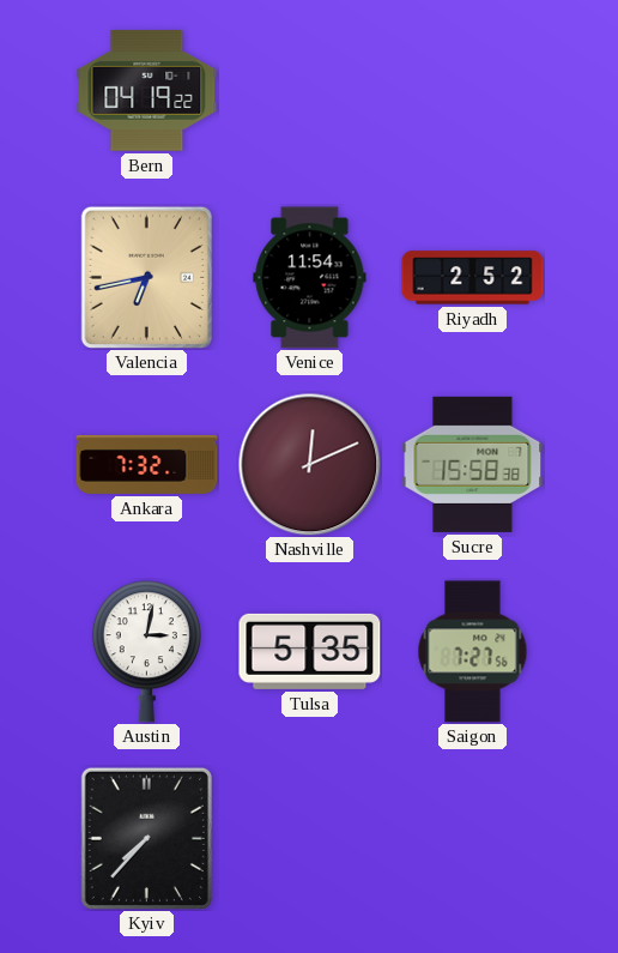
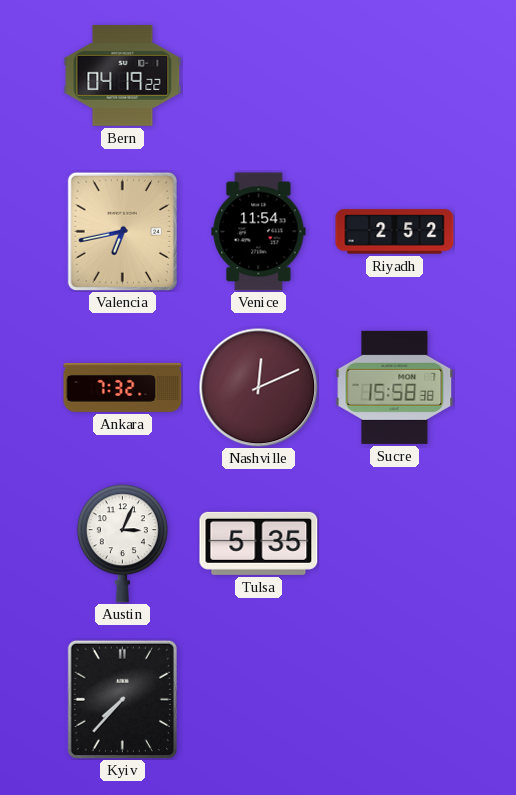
Austin: 3:02 -> 3:04
Saigon: 7:27 -> none
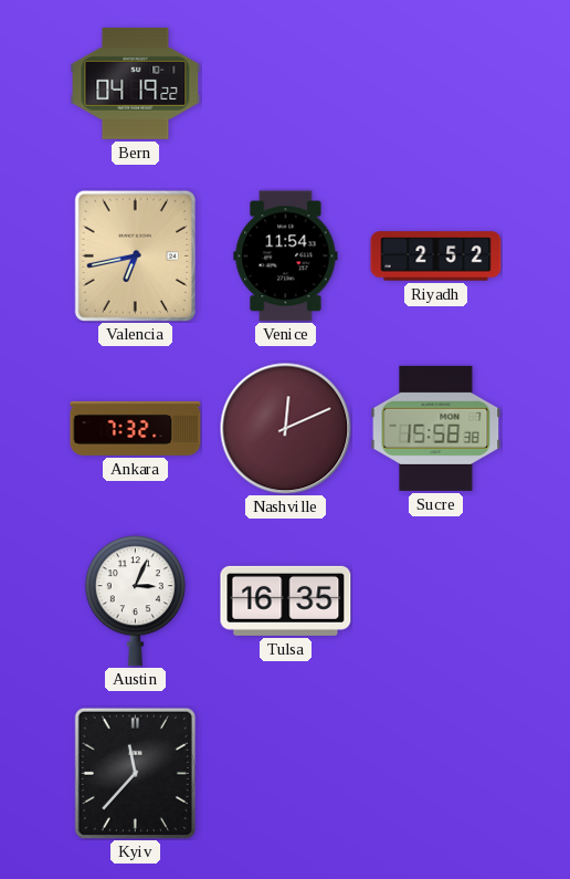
Tulsa: 5:35 -> 16:35
Kyiv: 7:37 -> 11:37
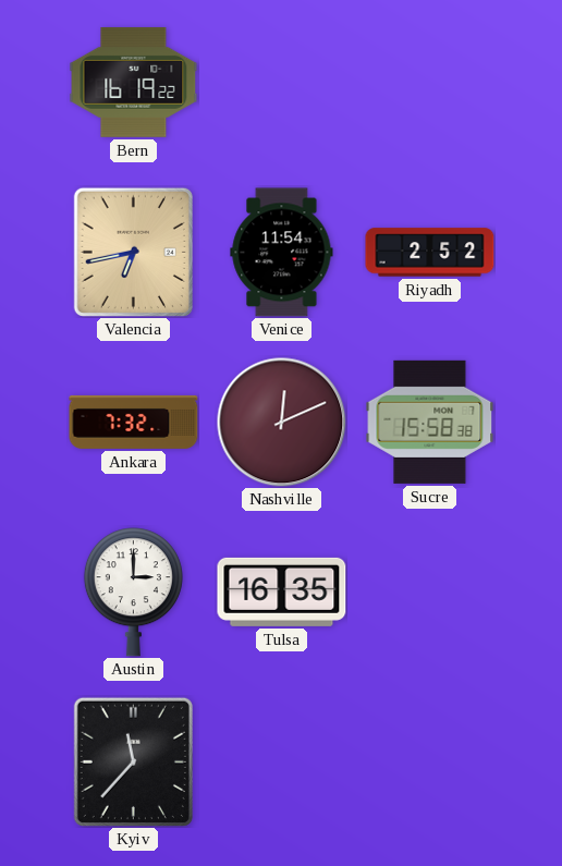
Bern: 04:19 -> 16:19
Austin: 3:04 -> 3:00
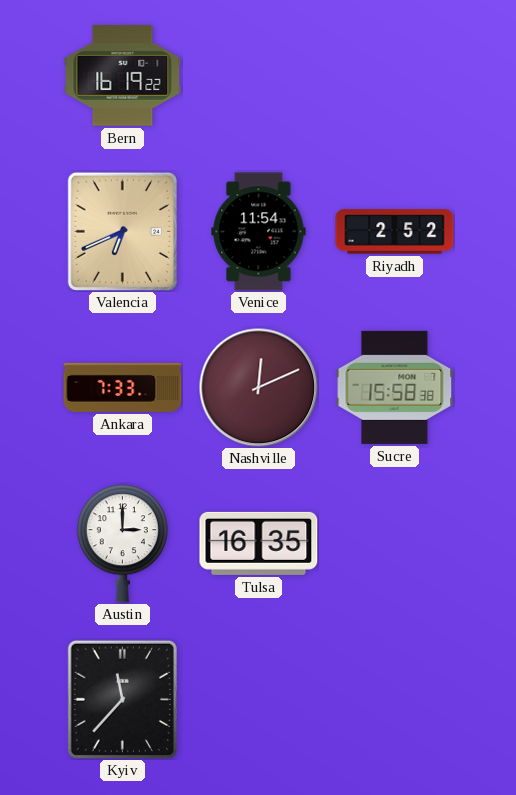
Valencia: 6:43 -> 6:41
Ankara: 7:32 -> 7:33
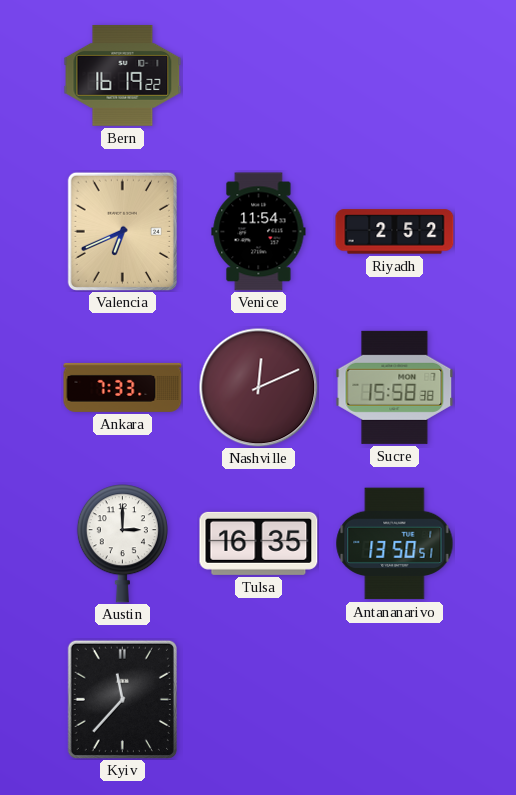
Antananarivo: none -> 13:50
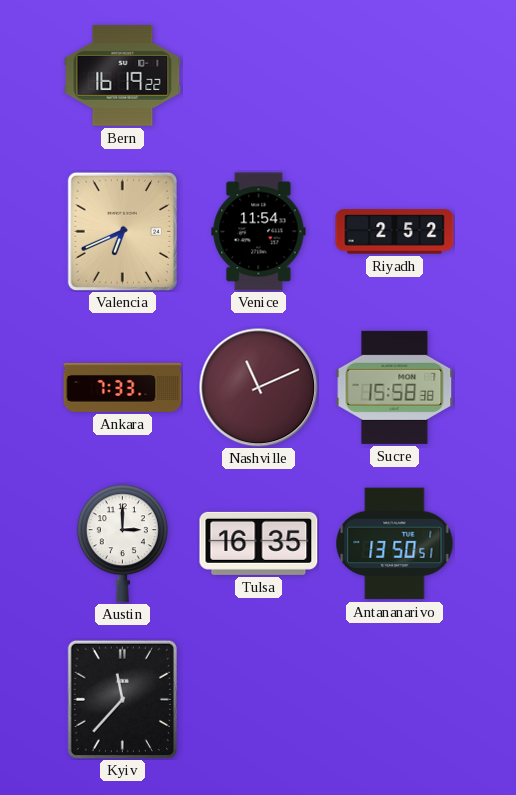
Nashville: 12:11 -> 11:11
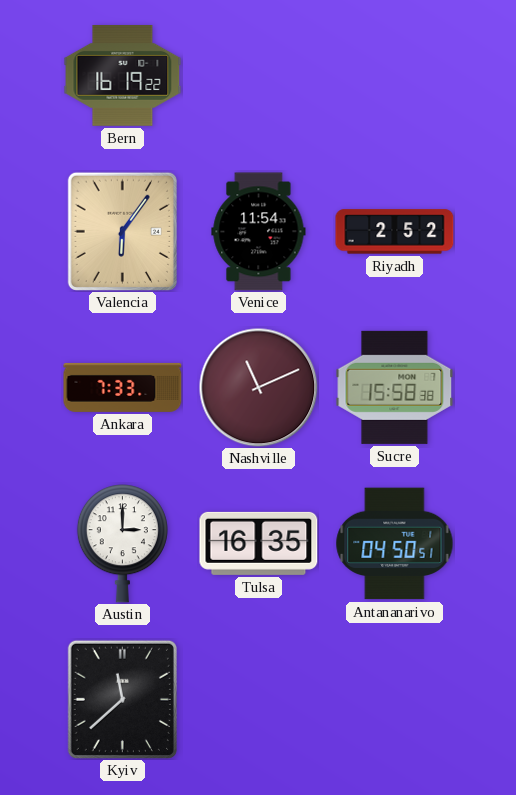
Valencia: 6:41 -> 6:06
Antananarivo: 13:50 -> 04:50
Kyiv: 11:37 -> 11:38
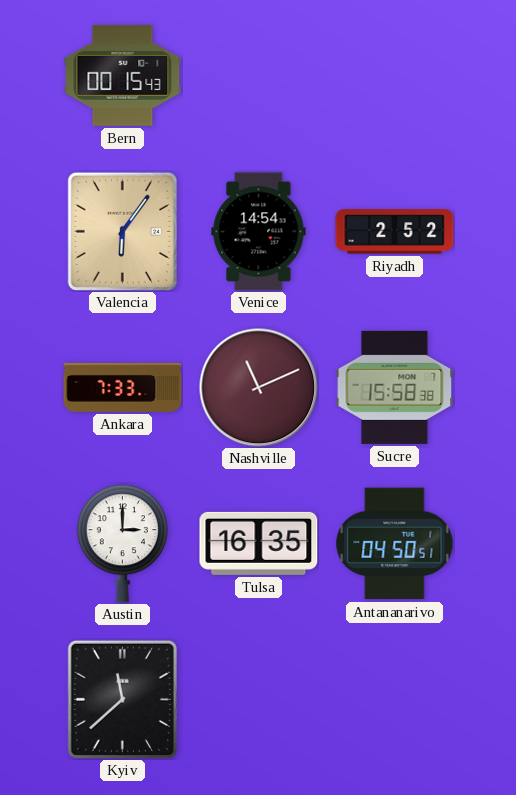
Bern: 16:19 -> 00:15
Venice: 11:54 -> 14:54
